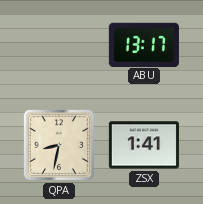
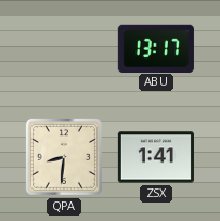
QPA: 8:32 -> 8:31
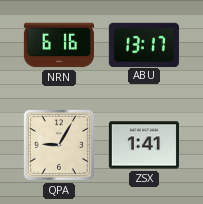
NRN: none -> 6:16
QPA: 8:31 -> 9:05
